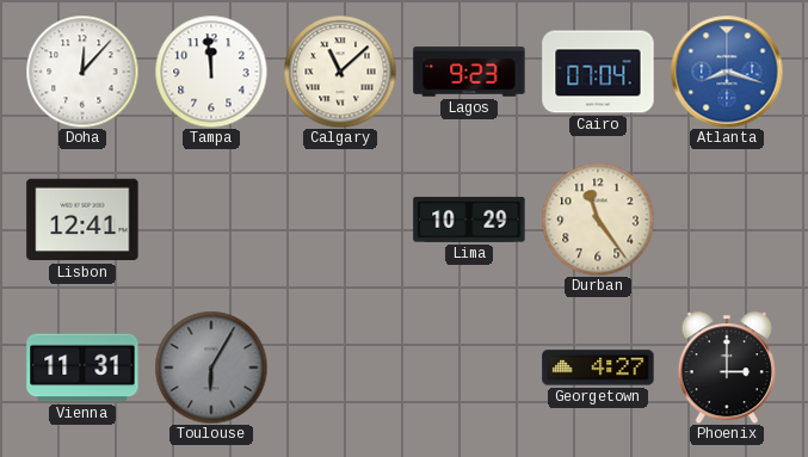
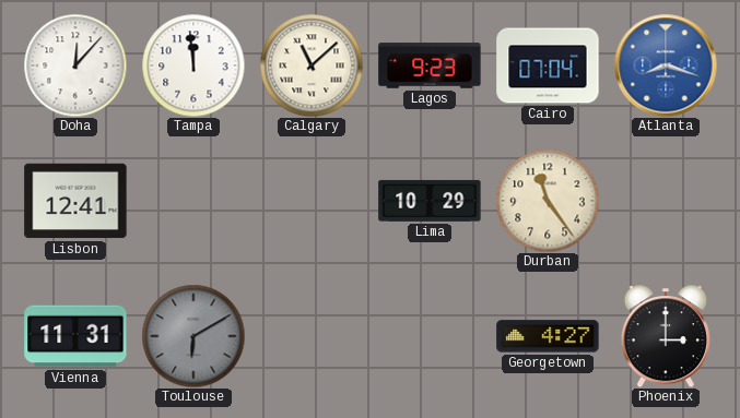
Toulouse: 6:05 -> 6:10
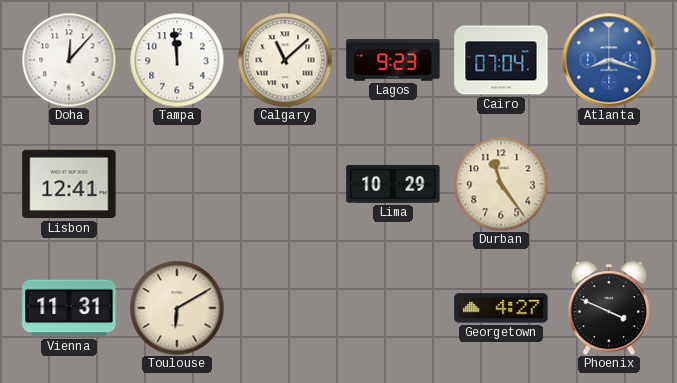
Toulouse dial: grey -> cream
Phoenix: 3:00 -> 3:49
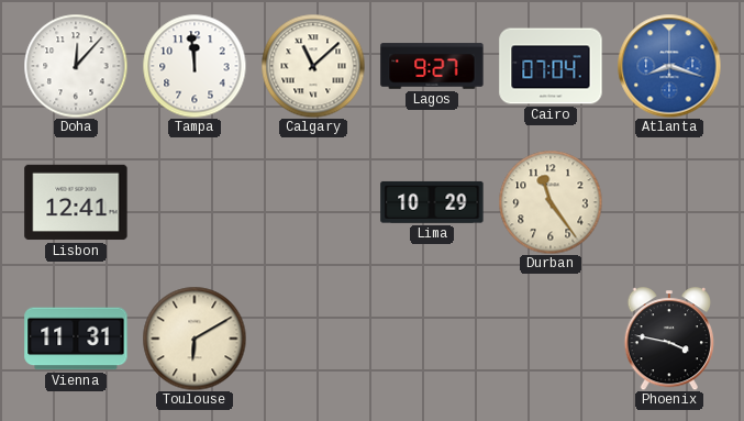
Lagos: 9:23 -> 9:27
Georgetown: 4:27 -> none
Phoenix: 3:49 -> 3:47
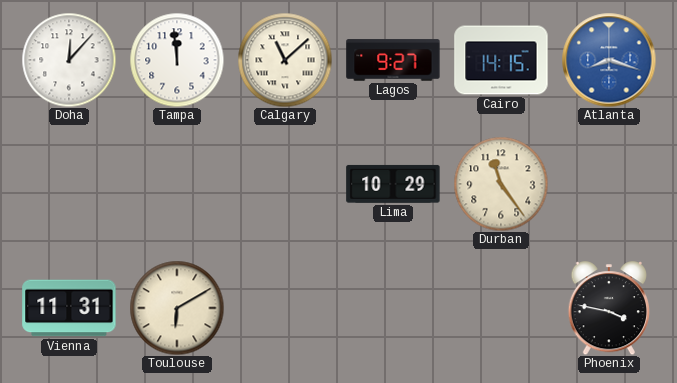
Cairo: 07:04 -> 14:15
Lisbon: 12:41 -> none
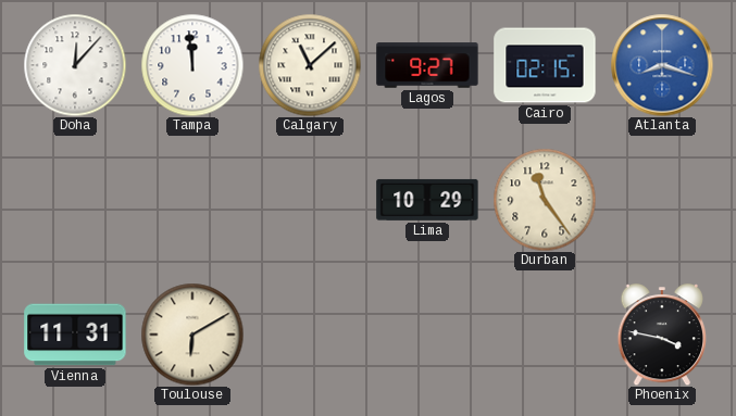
Cairo: 14:15 -> 02:15
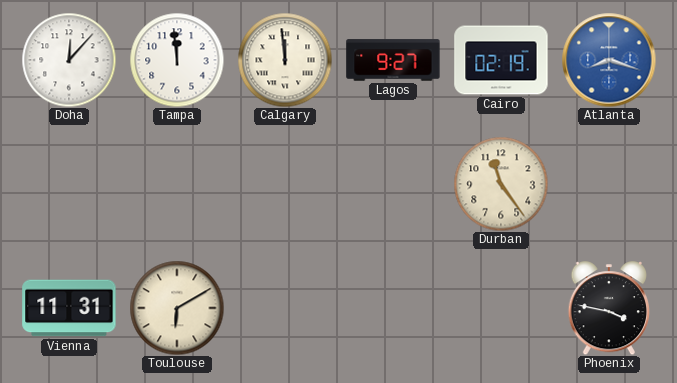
Calgary: 11:08 -> 11:59
Cairo: 02:15 -> 02:19
Lima: 10:29 -> none
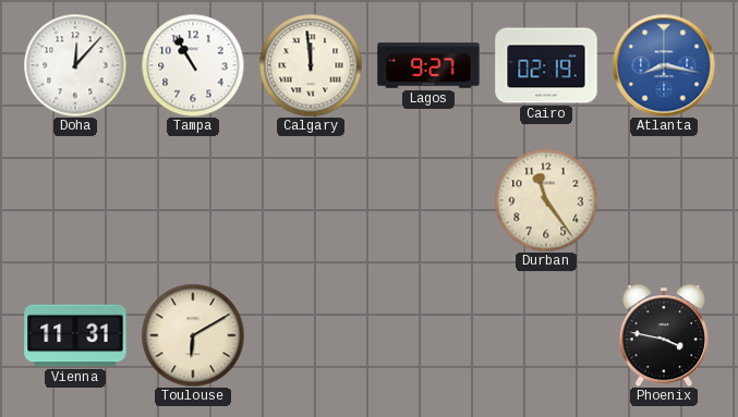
Tampa: 11:59 -> 10:55
Atlanta: 8:18 -> 8:17
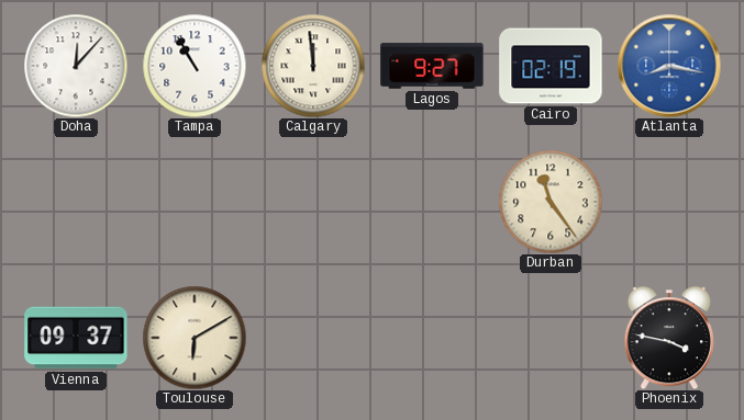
Vienna: 11:31 -> 09:37
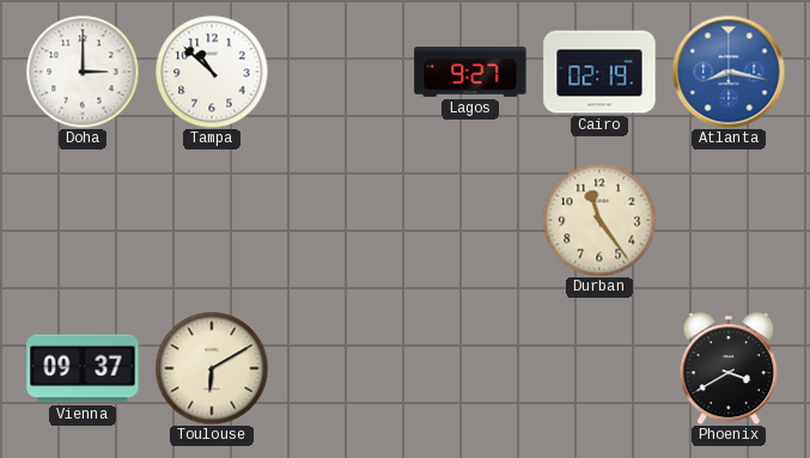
Doha: 12:07 -> 3:00
Tampa: 10:55 -> 10:52
Calgary: 11:59 -> none
Phoenix: 3:47 -> 3:40
